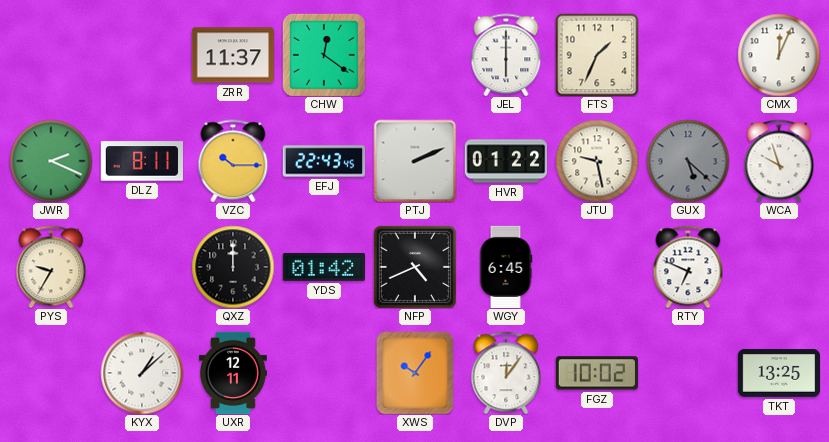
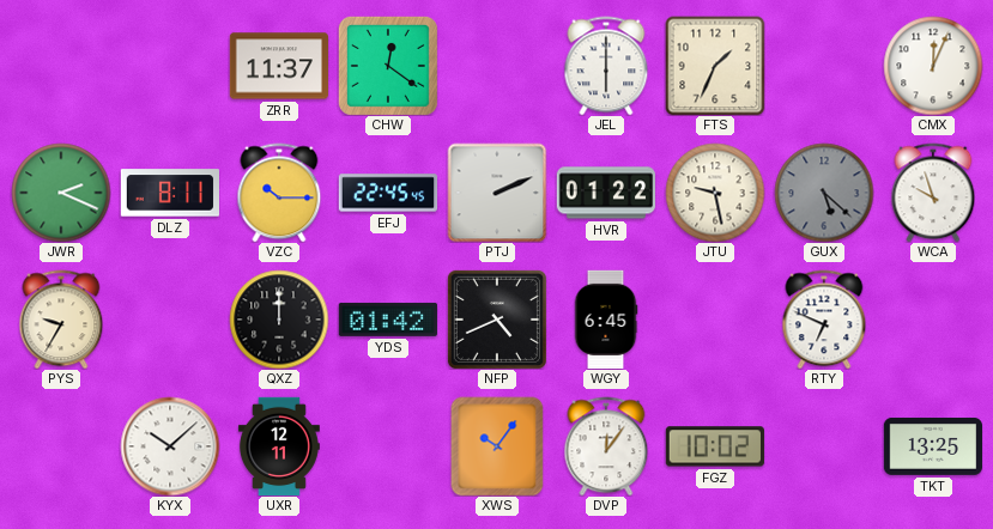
EFJ: 22:43 -> 22:45
KYX: 1:08 -> 10:08
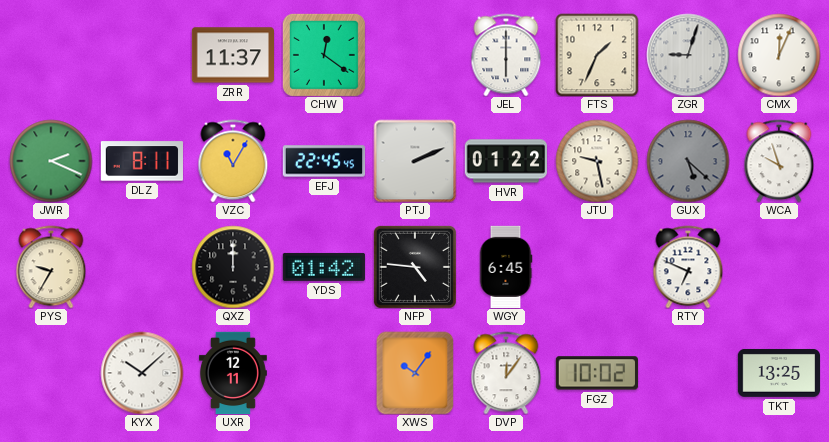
ZGR: none -> 9:03
VZC: 10:15 -> 11:05
NFP: 4:41 -> 4:46
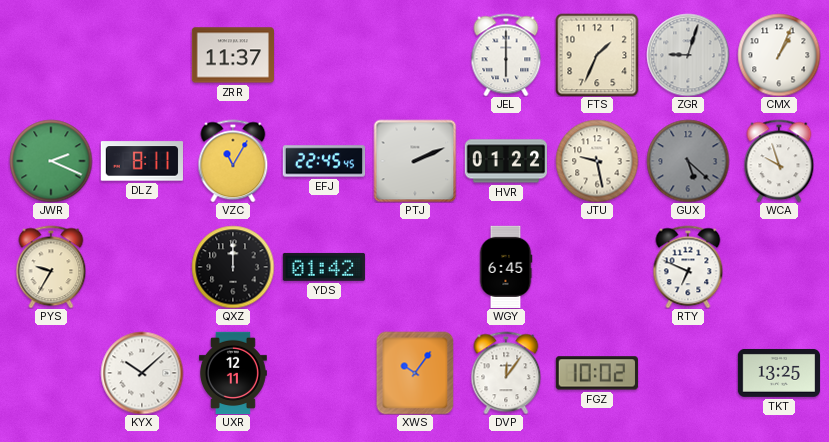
CHW: 12:21 -> none
CMX: 12:04 -> 1:04
NFP: 4:46 -> none
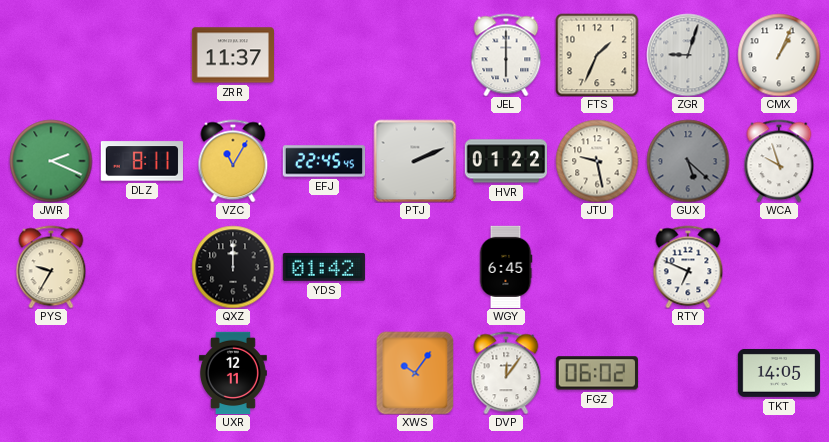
KYX: 10:08 -> none
FGZ: 10:02 -> 06:02
TKT: 13:25 -> 14:05
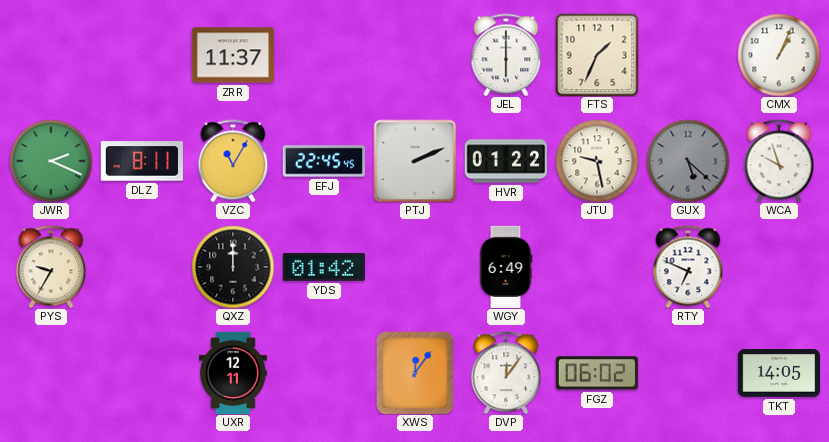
ZGR: 9:03 -> none
WGY: 6:45 -> 6:49
XWS: 10:06 -> 12:06
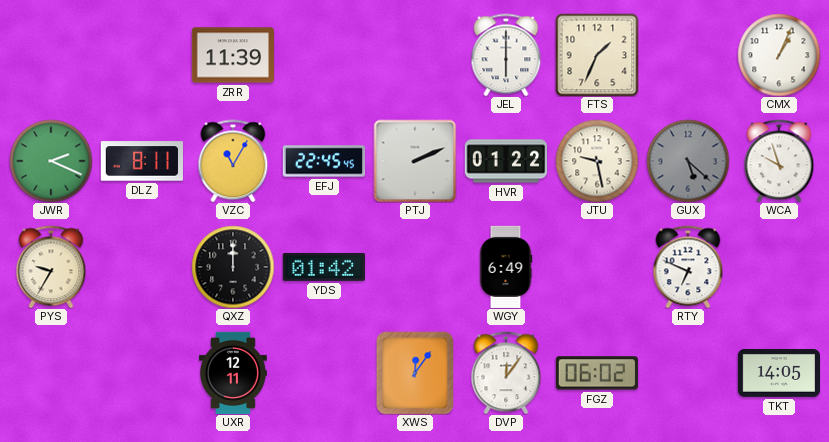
ZRR: 11:37 -> 11:39
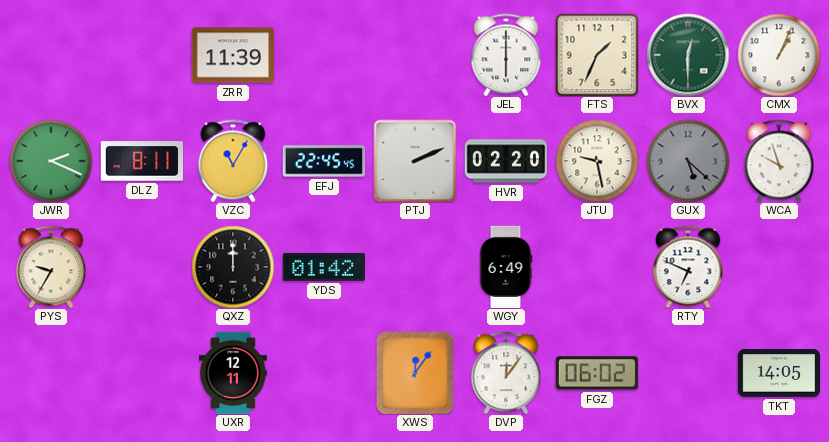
BVX: none -> 12:30
HVR: 01:22 -> 02:20
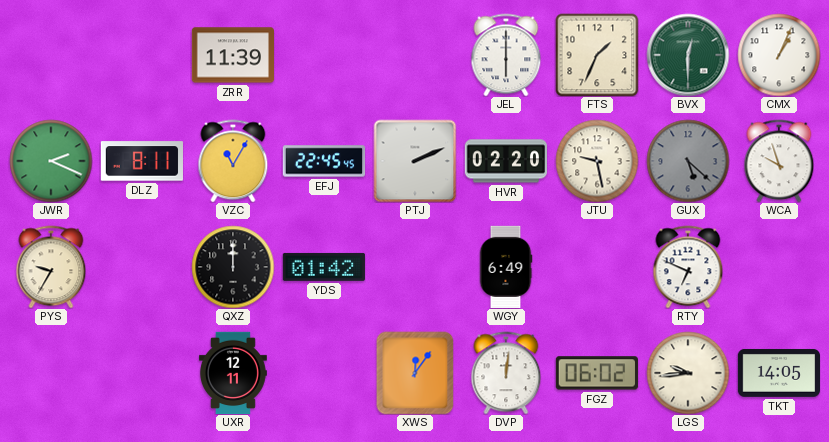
DVP: 12:06 -> 12:01
LGS: none -> 9:44
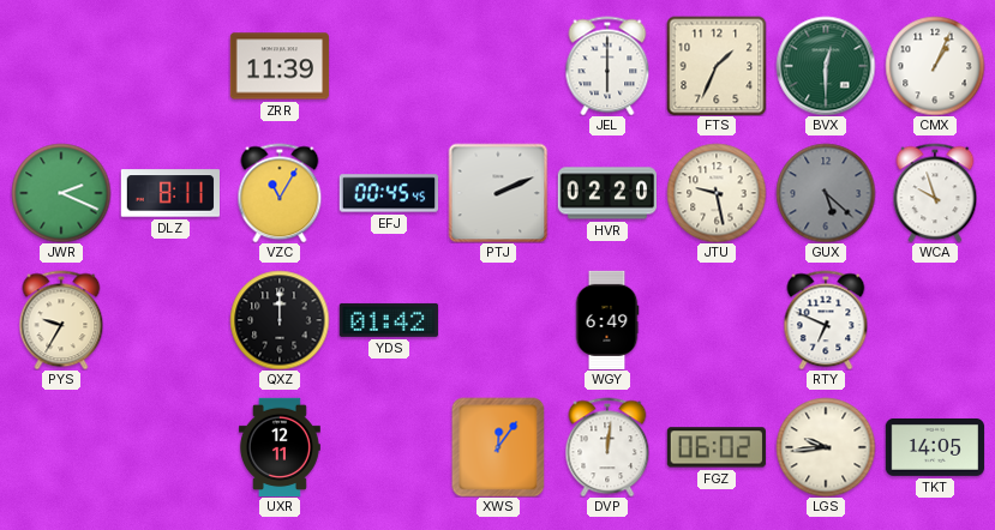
EFJ: 22:45 -> 00:45
